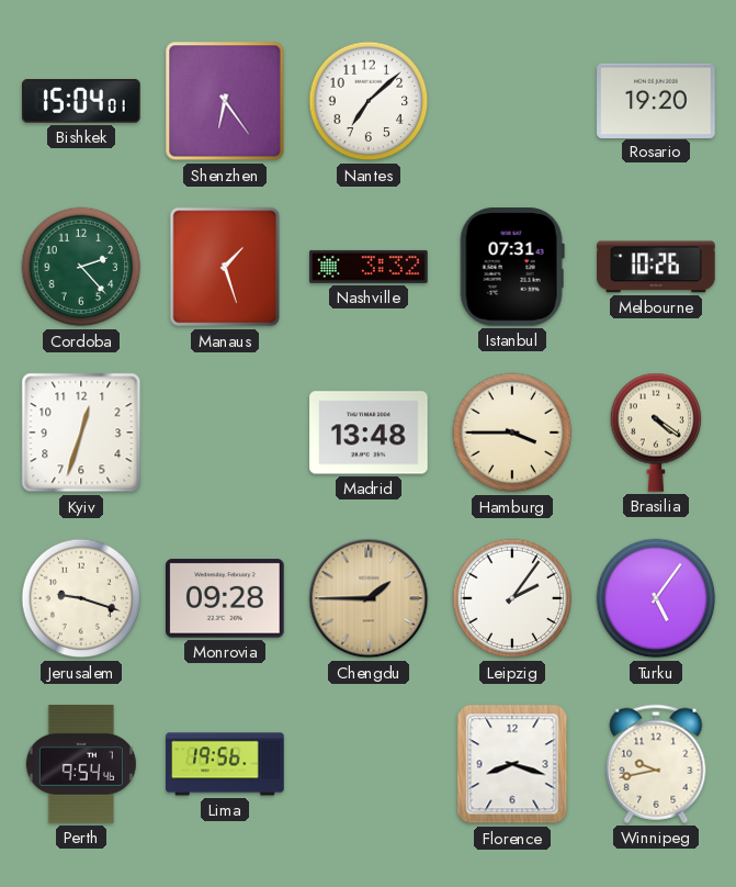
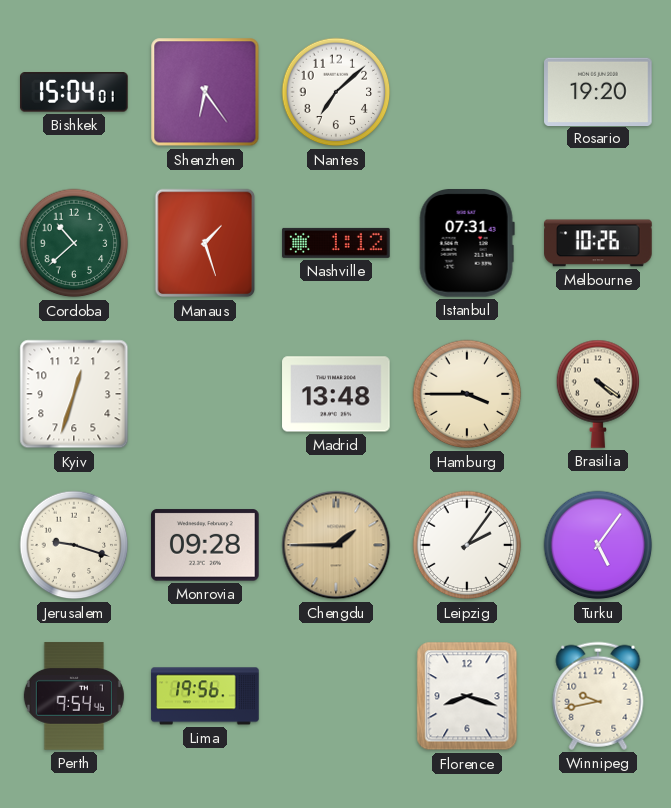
Cordoba: 2:23 -> 10:38
Nashville: 3:32 -> 1:12
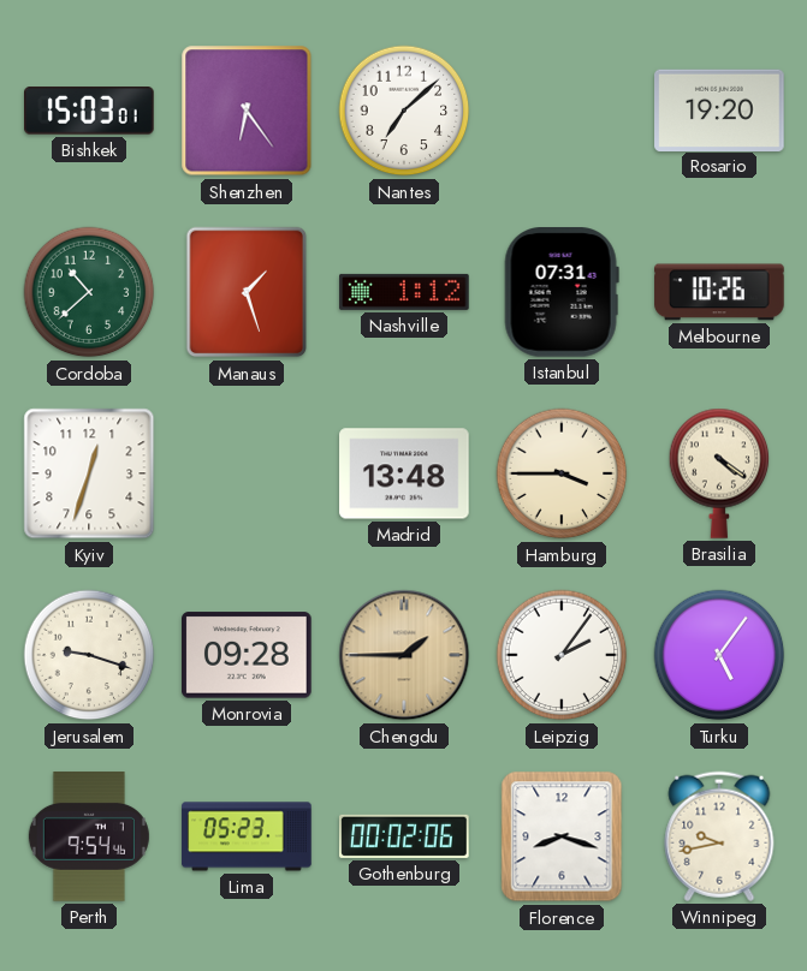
Bishkek: 15:04 -> 15:03
Lima: 19:56 -> 05:23
Gothenburg: none -> 00:02
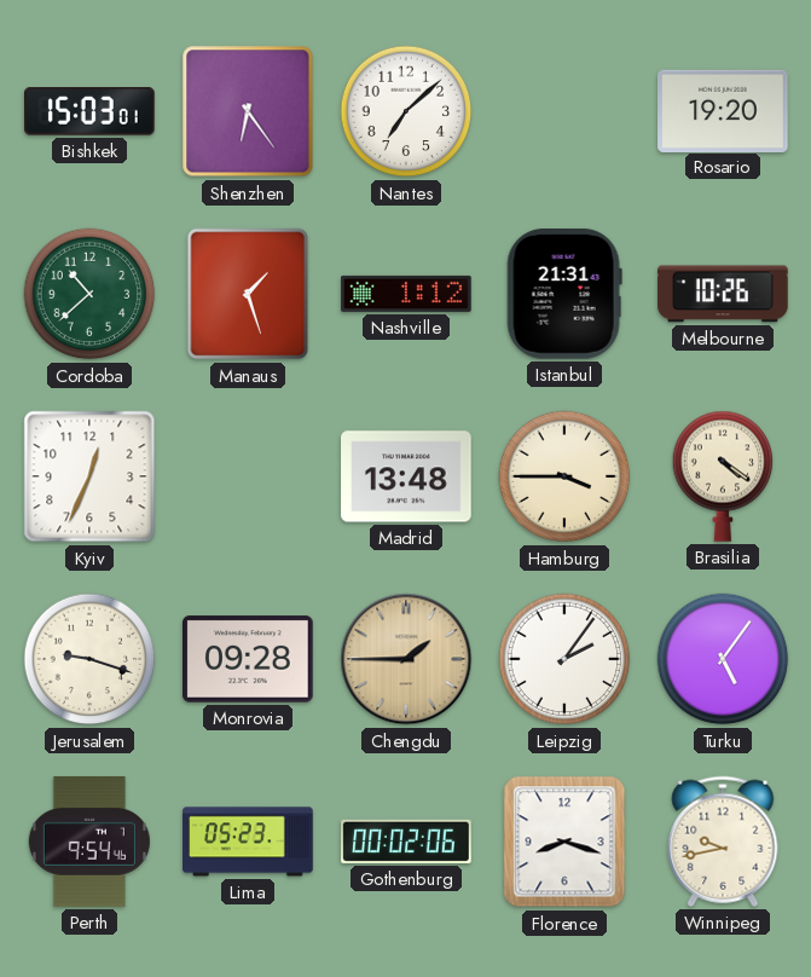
Istanbul: 07:31 -> 21:31
Kyiv: 12:33 -> 12:34
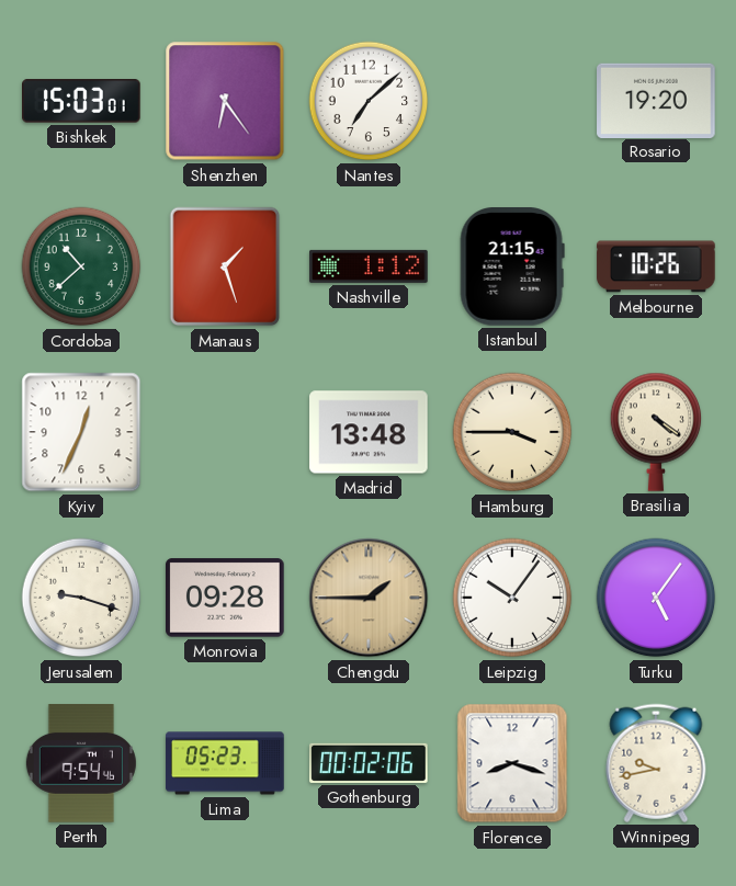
Istanbul: 21:31 -> 21:15
Leipzig: 2:06 -> 10:06
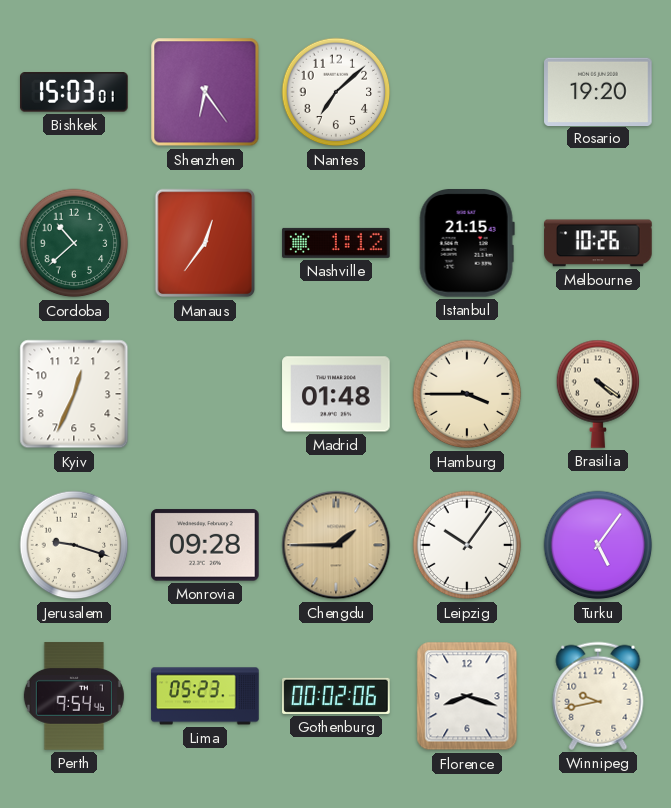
Manaus: 1:27 -> 12:36
Madrid: 13:48 -> 01:48
